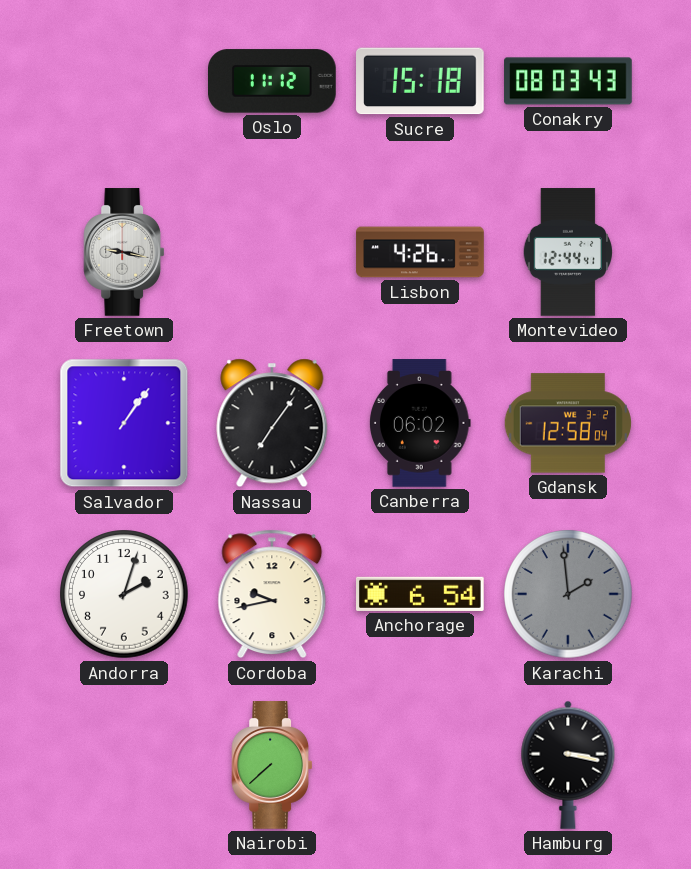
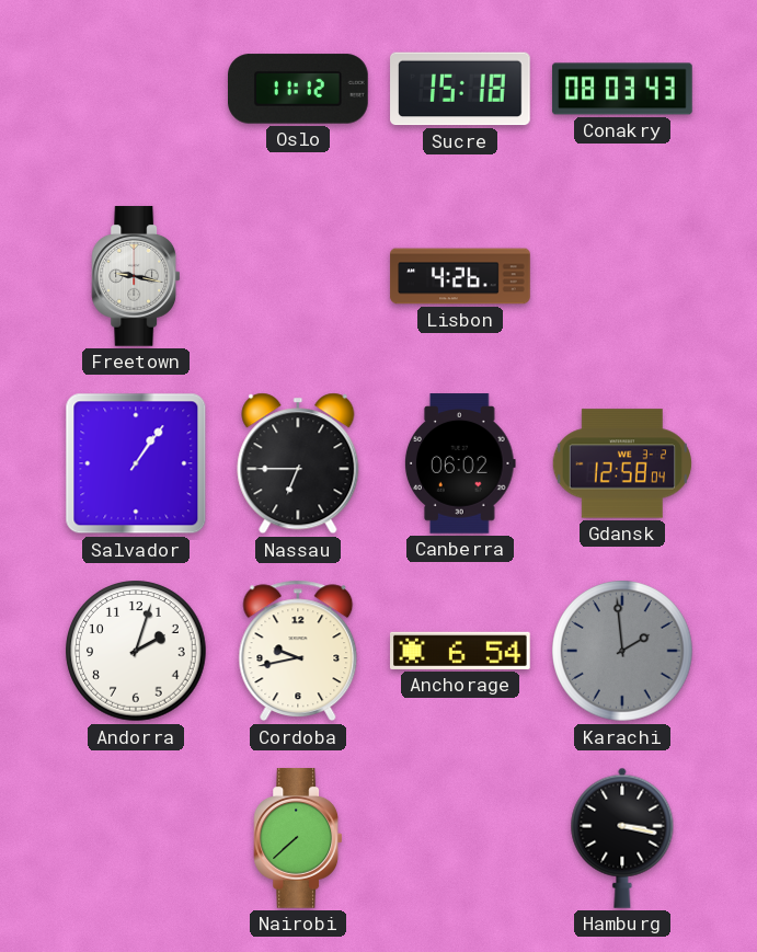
Montevideo: 12:44 -> none
Nassau: 7:06 -> 6:45
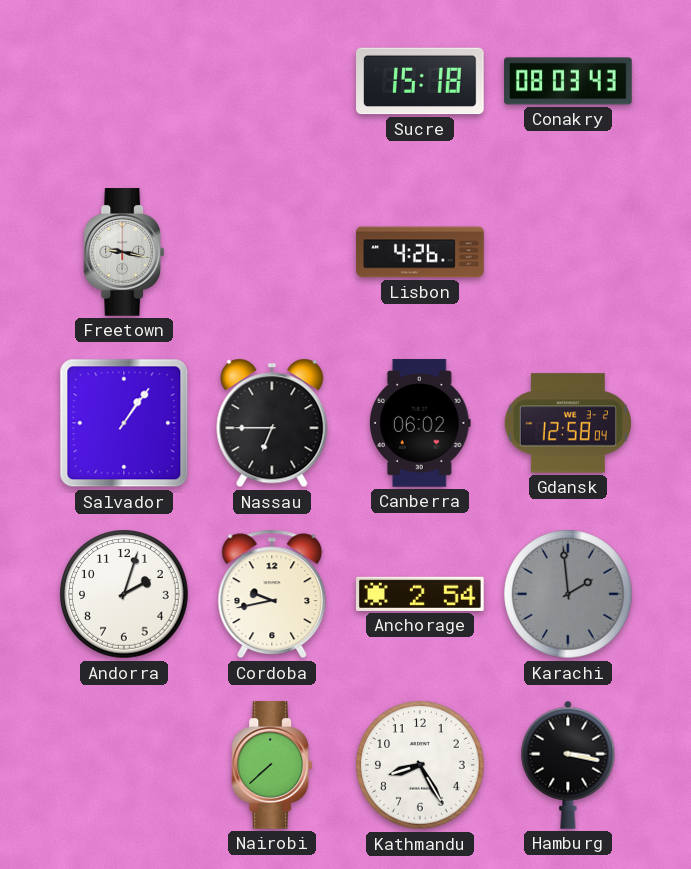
Oslo: 11:12 -> none
Anchorage: 6:54 -> 2:54
Kathmandu: none -> 8:25
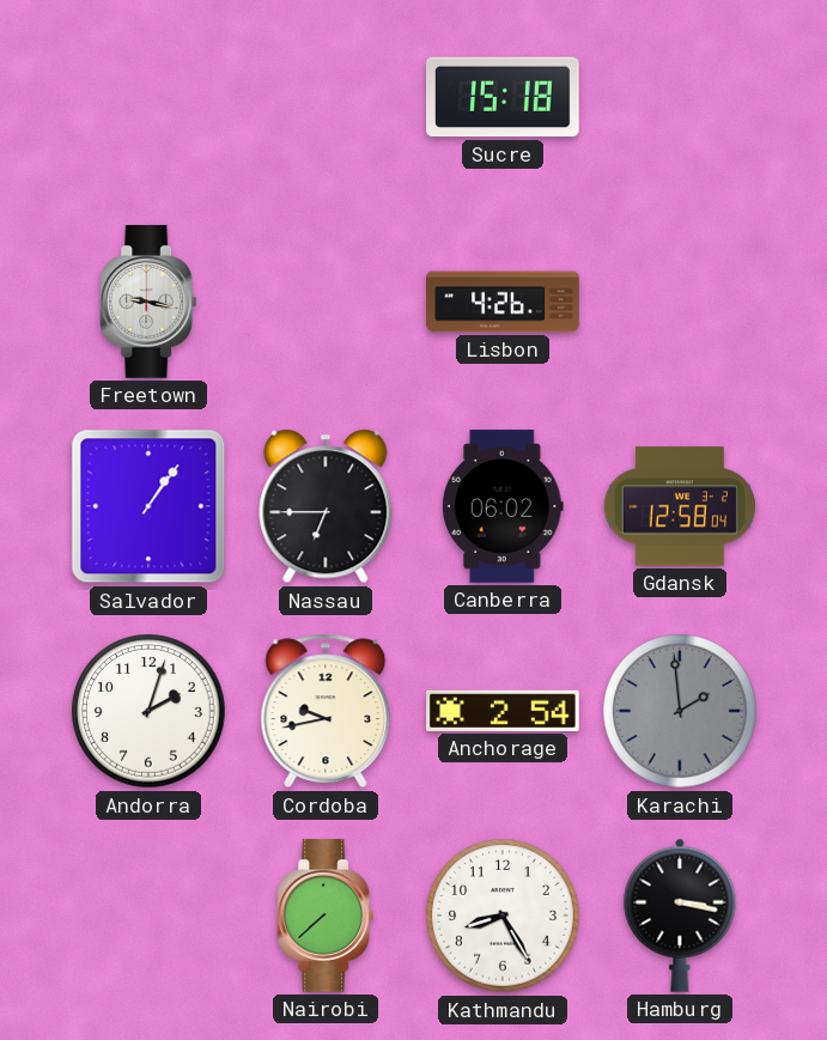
Conakry: 08:03 -> none
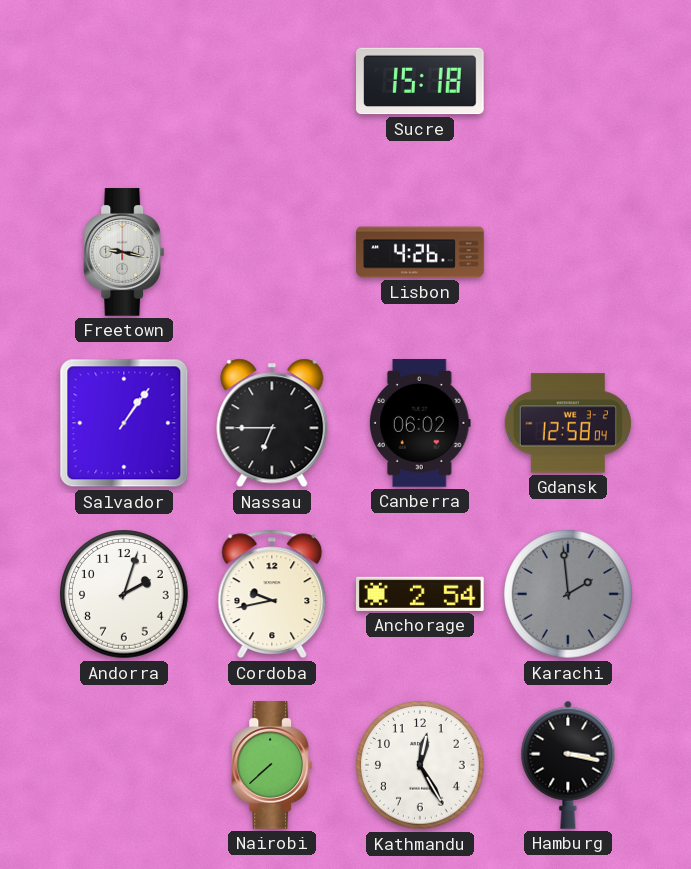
Kathmandu: 8:25 -> 12:25
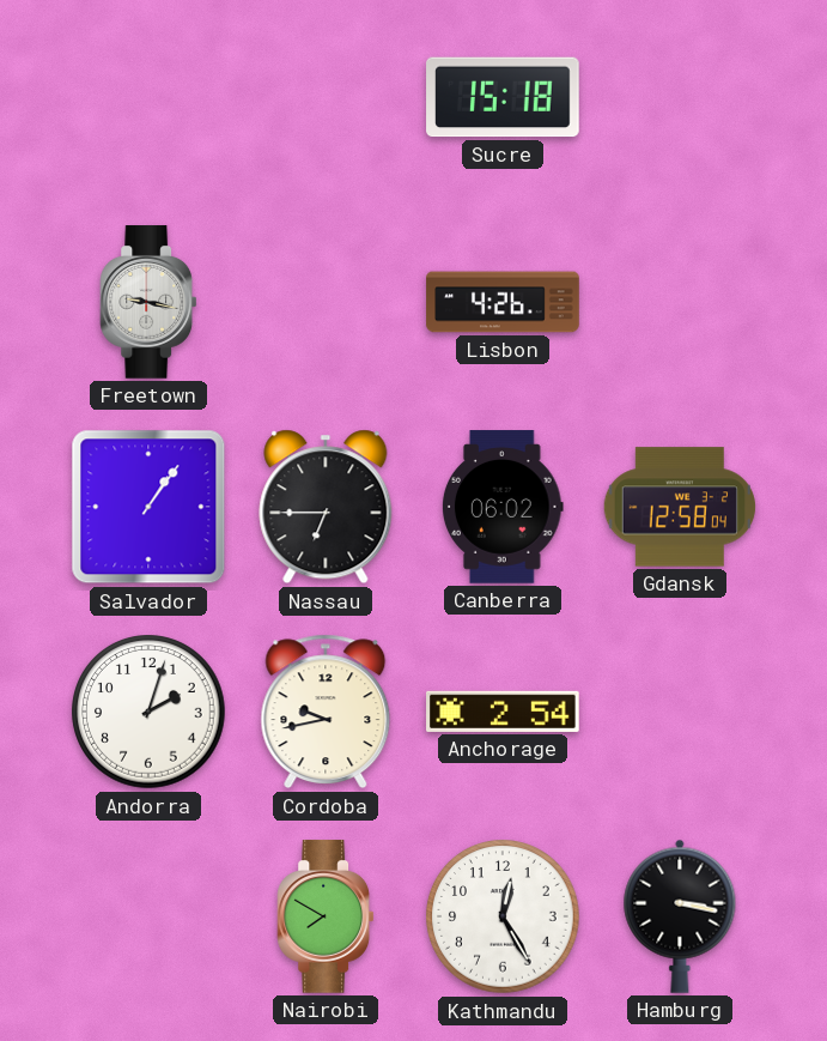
Karachi: 1:59 -> none
Nairobi: 7:38 -> 7:50
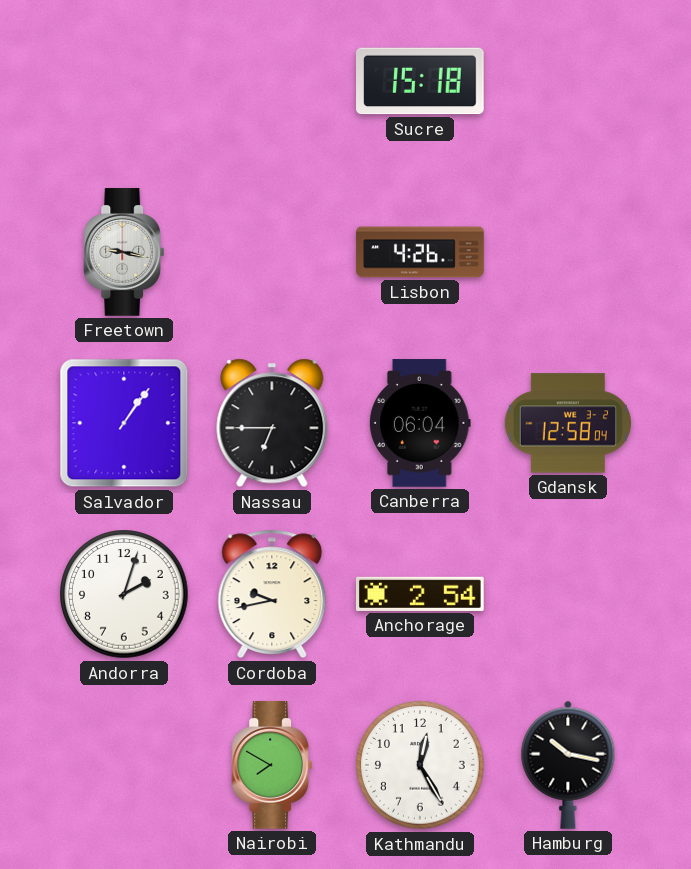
Canberra: 06:02 -> 06:04
Hamburg: 3:17 -> 10:17
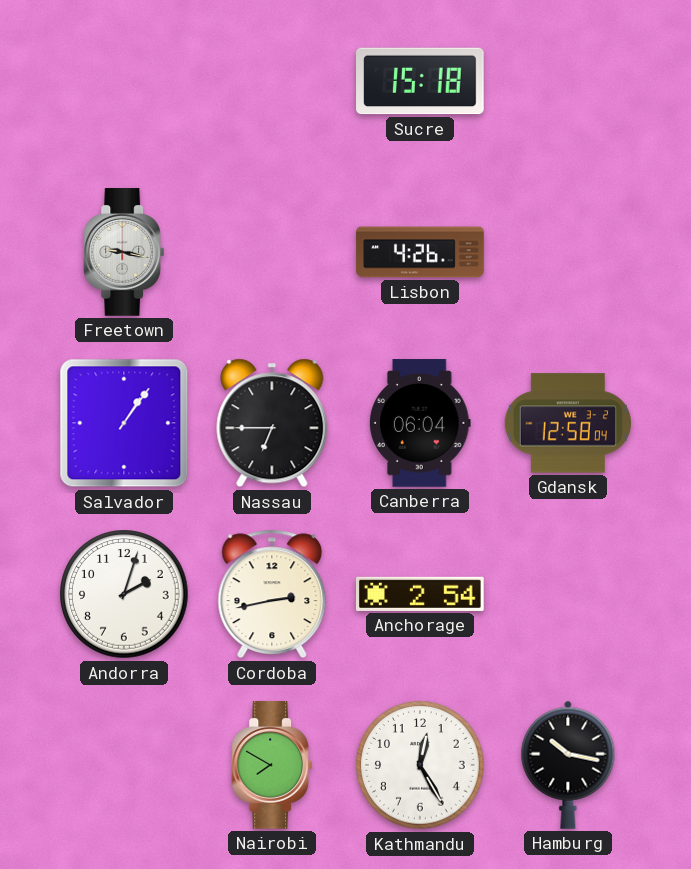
Cordoba: 9:43 -> 2:43
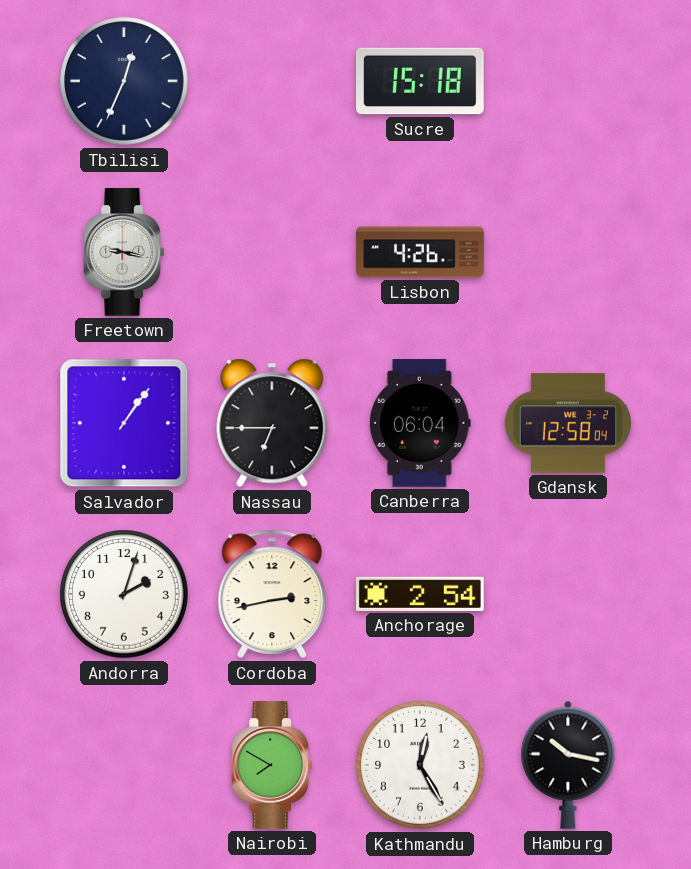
Tbilisi: none -> 12:34
